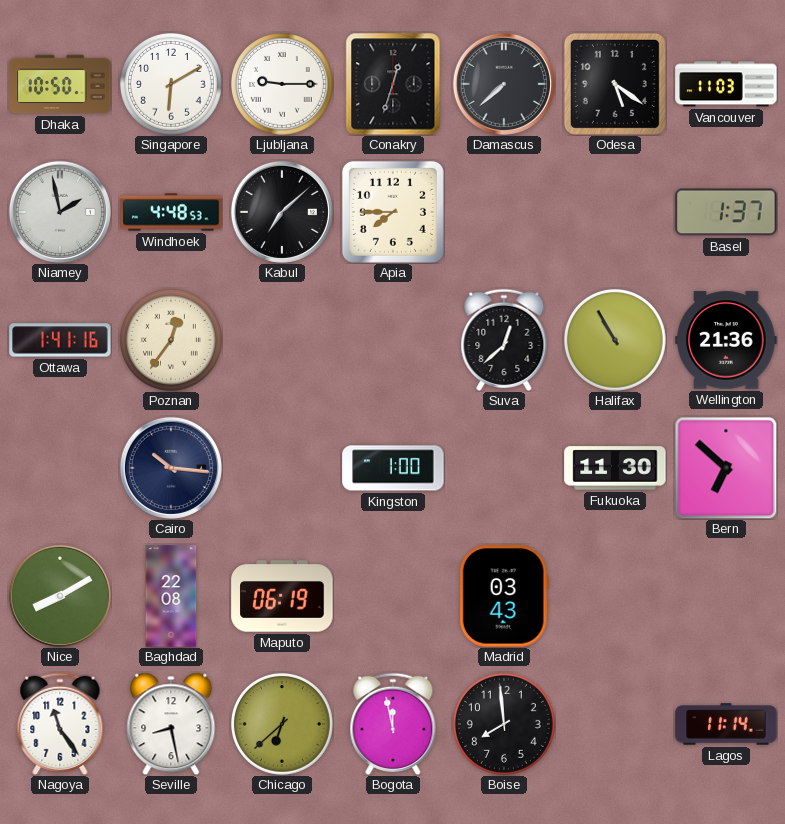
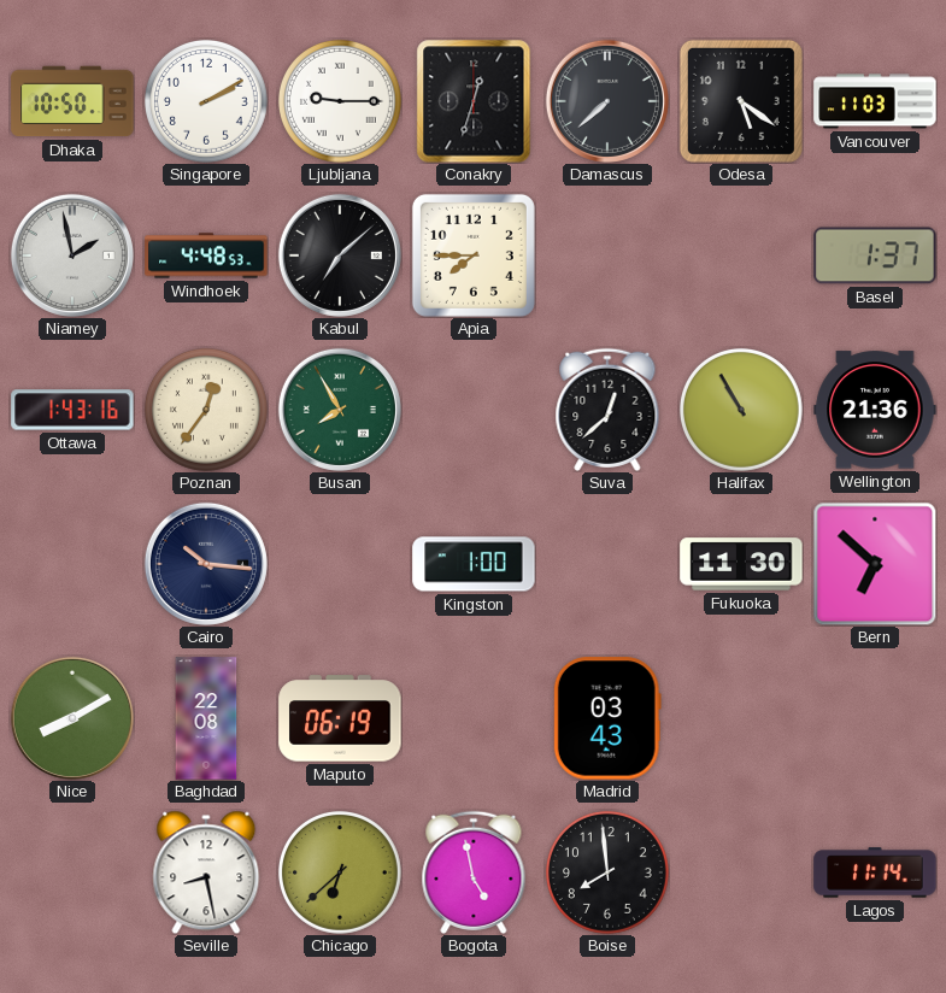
Singapore: 6:10 -> 2:10
Ottawa: 1:41 -> 1:43
Busan: none -> 7:55
Nagoya: 11:24 -> none
Bogota: 11:58 -> 4:58
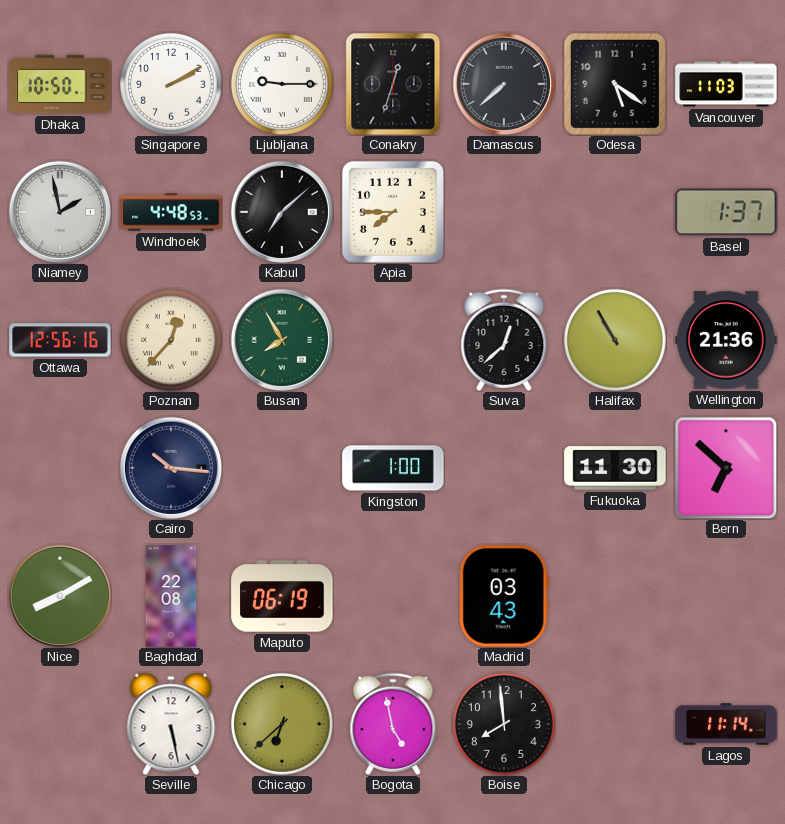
Ottawa: 1:43 -> 12:56
Poznan: 12:36 -> 12:37
Seville: 8:28 -> 5:28
